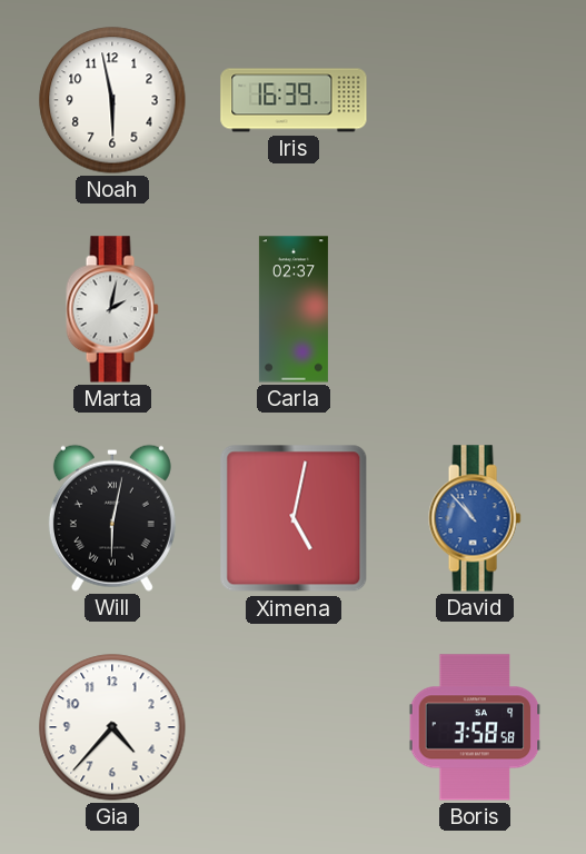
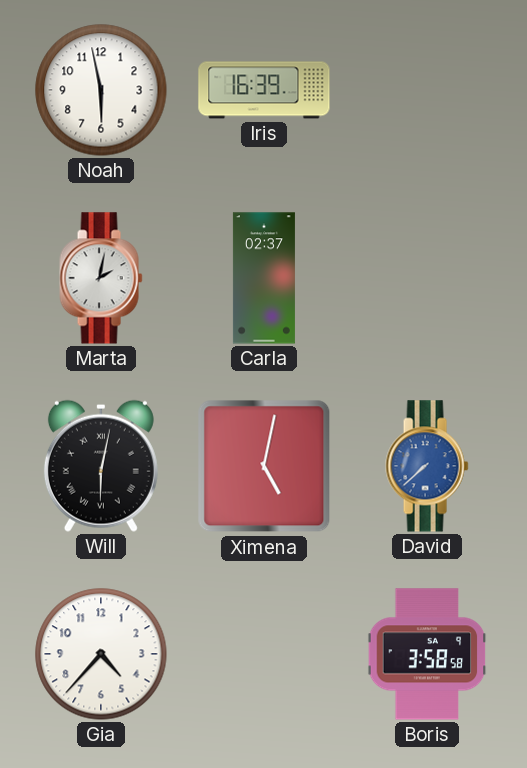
David: 10:53 -> 7:38
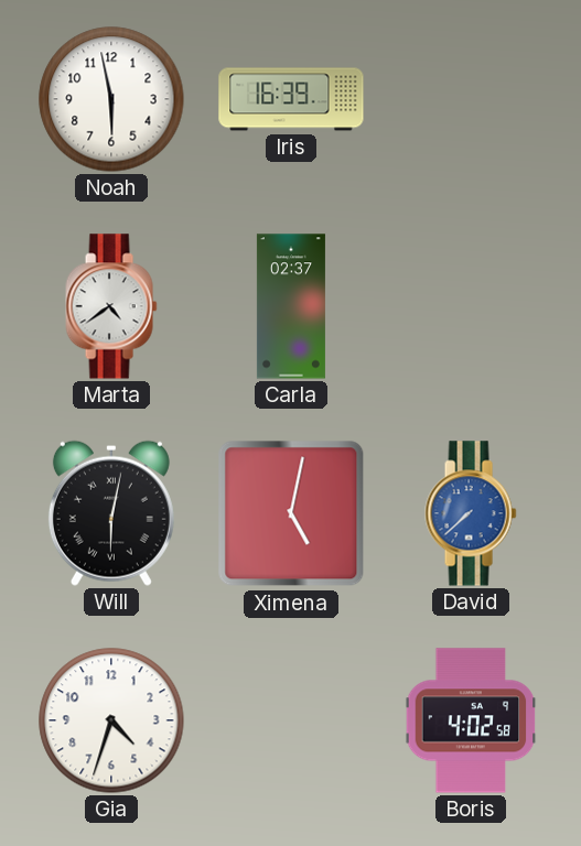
Marta: 2:02 -> 4:39
Gia: 4:37 -> 4:33
Boris: 3:58 -> 4:02
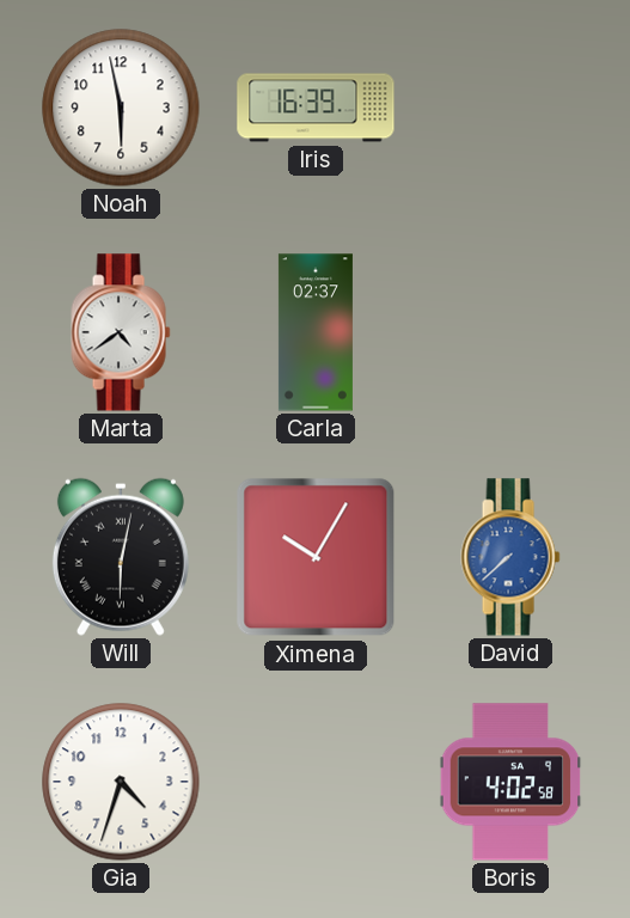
Ximena: 5:02 -> 10:05
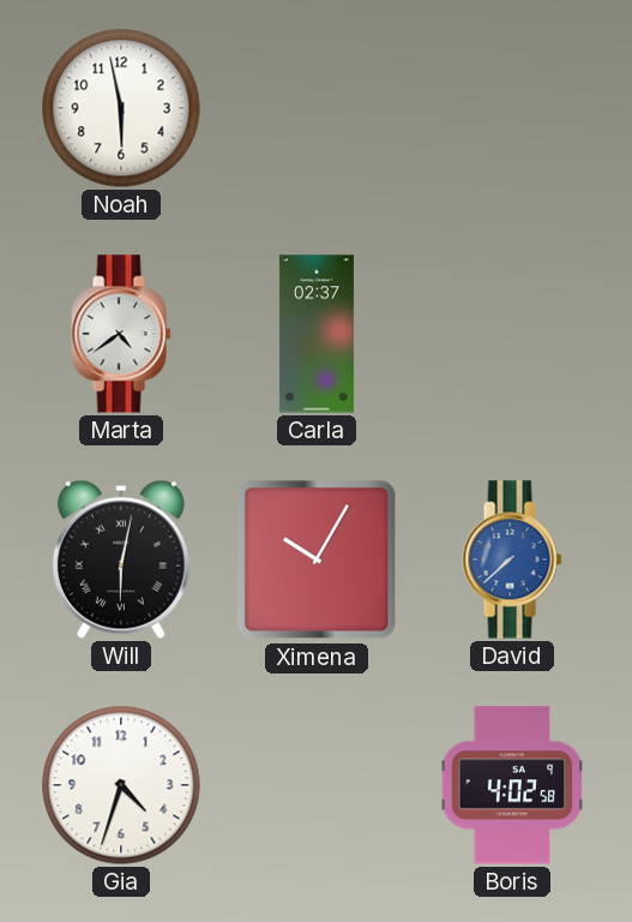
Iris: 16:39 -> none
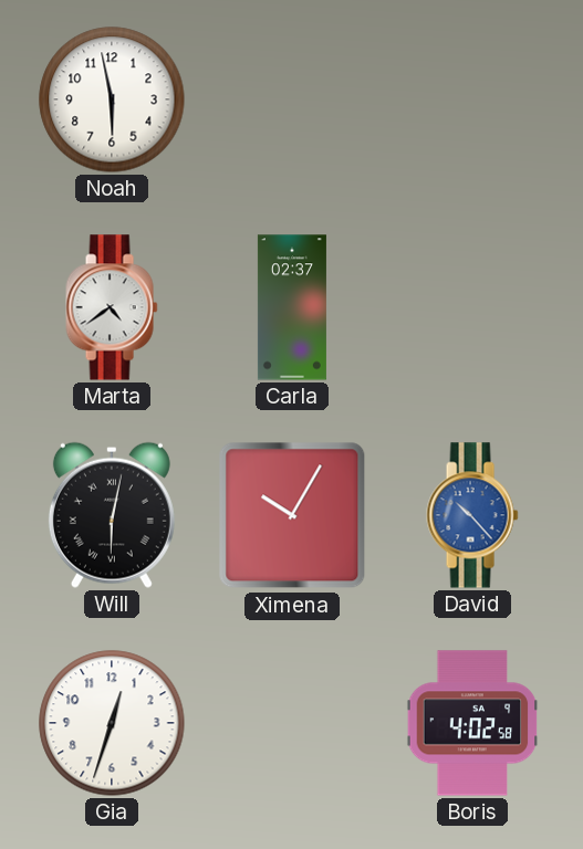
David: 7:38 -> 10:23
Gia: 4:33 -> 12:33
